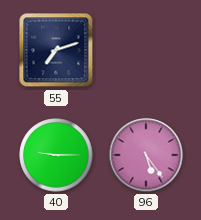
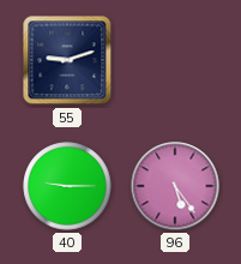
55: 7:12 -> 9:12
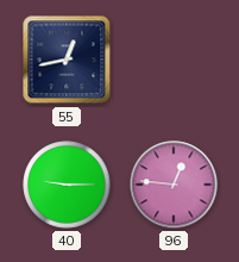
55: 9:12 -> 12:43
96: 5:24 -> 12:46
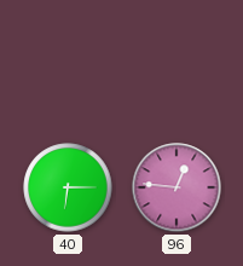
55: 12:43 -> none
40: 9:15 -> 6:15
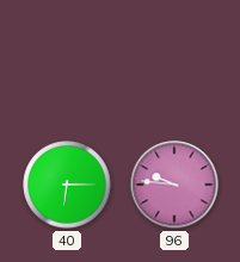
96: 12:46 -> 9:46
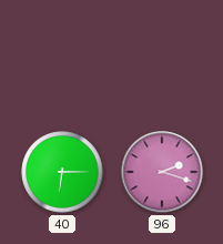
96: 9:46 -> 2:18
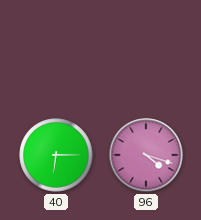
96: 2:18 -> 4:18
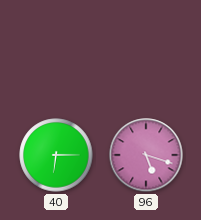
96: 4:18 -> 5:18
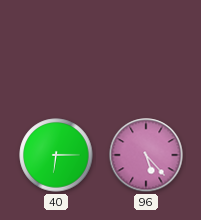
96: 5:18 -> 5:23
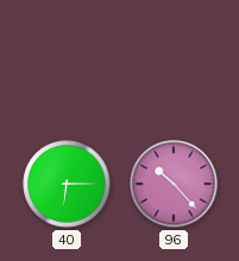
96: 5:23 -> 10:23
